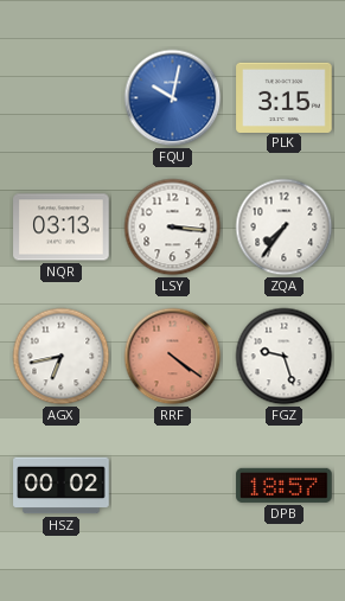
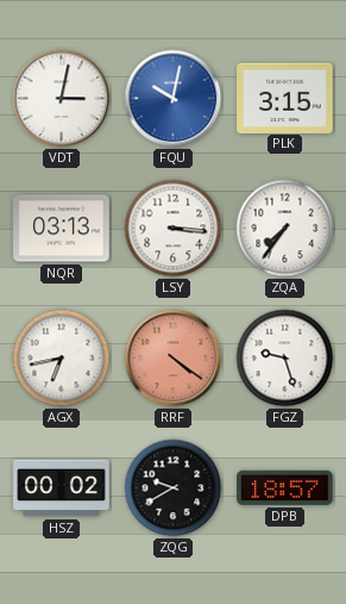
VDT: none -> 3:02
ZQG: none -> 9:40
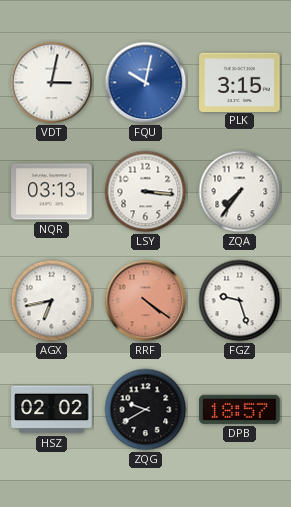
HSZ: 00:02 -> 02:02
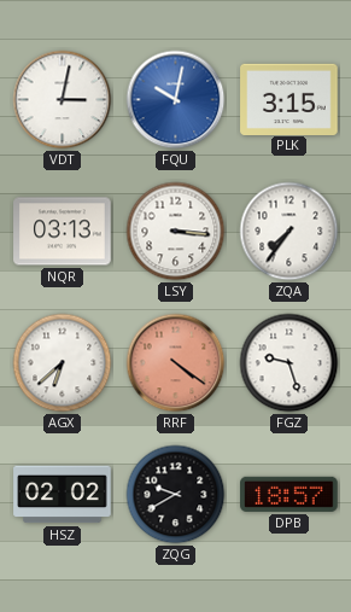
AGX: 6:43 -> 6:38
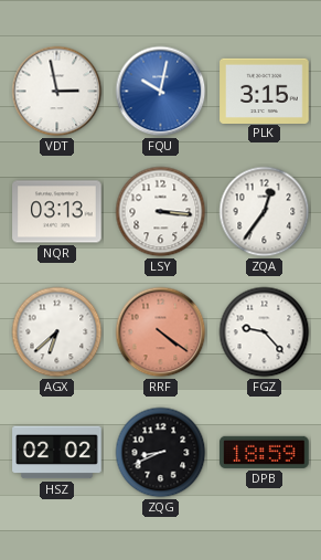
VDT: 3:02 -> 2:58
ZQA: 7:36 -> 12:36
FGZ: 9:27 -> 9:23
ZQG: 9:40 -> 8:41
DPB: 18:57 -> 18:59
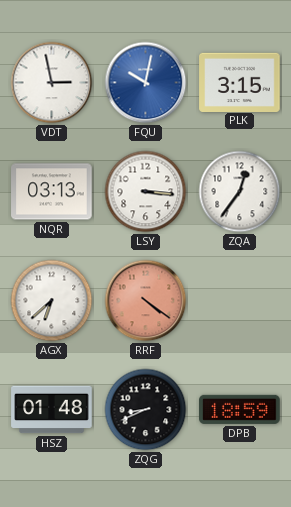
FGZ: 9:23 -> none
HSZ: 02:02 -> 01:48
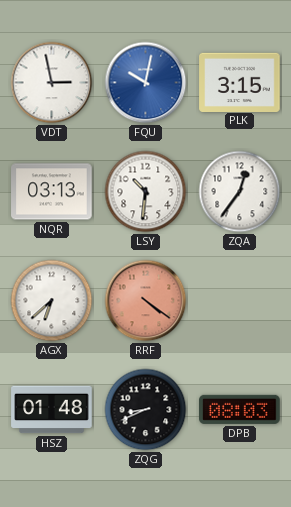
LSY: 3:16 -> 10:31
DPB: 18:59 -> 08:03
